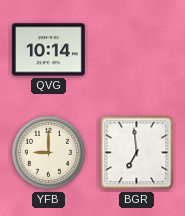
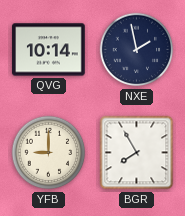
NXE: none -> 1:58
BGR: 6:59 -> 7:55
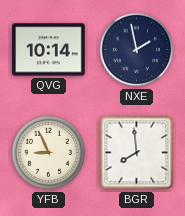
YFB: 9:00 -> 8:56
BGR: 7:55 -> 7:59
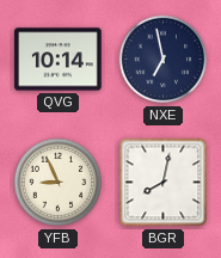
NXE: 1:58 -> 6:58
BGR: 7:59 -> 8:02
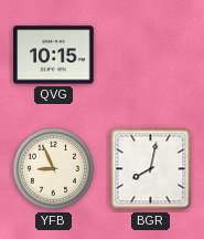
QVG: 10:14 -> 10:15
NXE: 6:58 -> none
